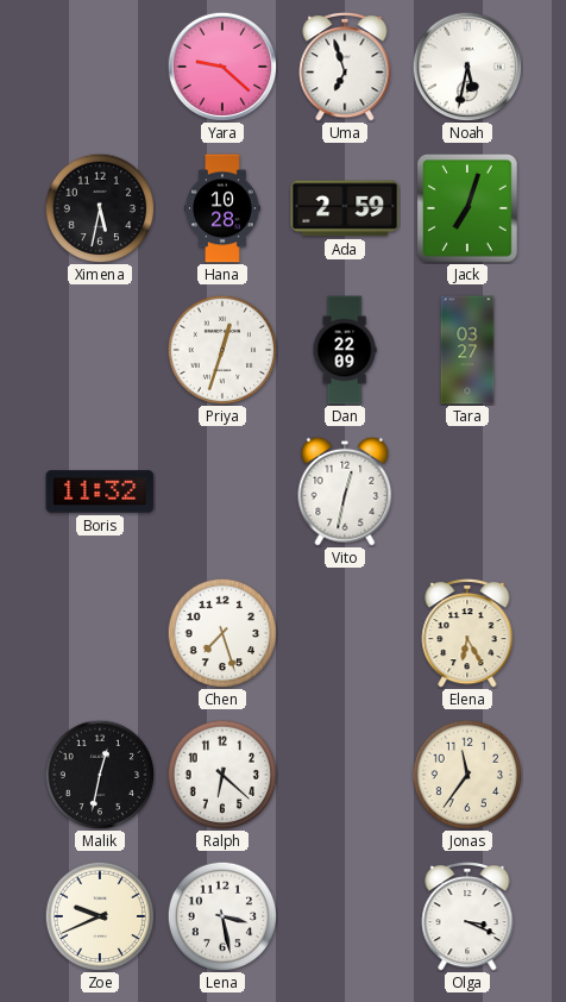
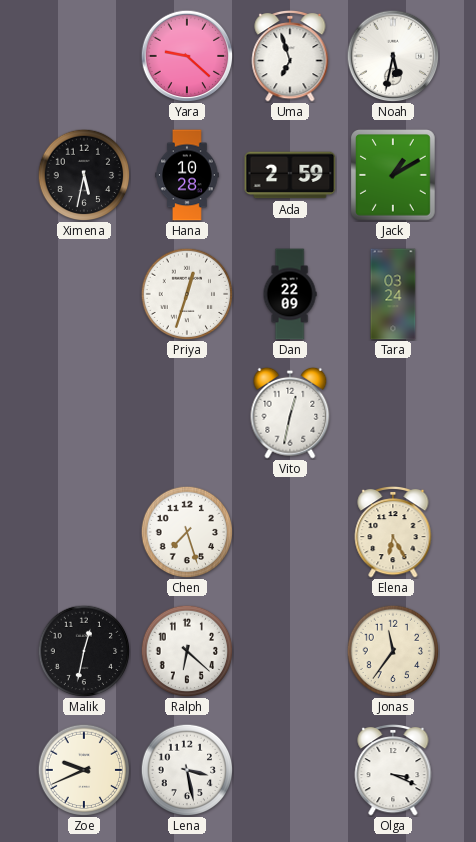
Jack: 7:03 -> 1:10
Tara: 03:27 -> 03:24
Boris: 11:32 -> none
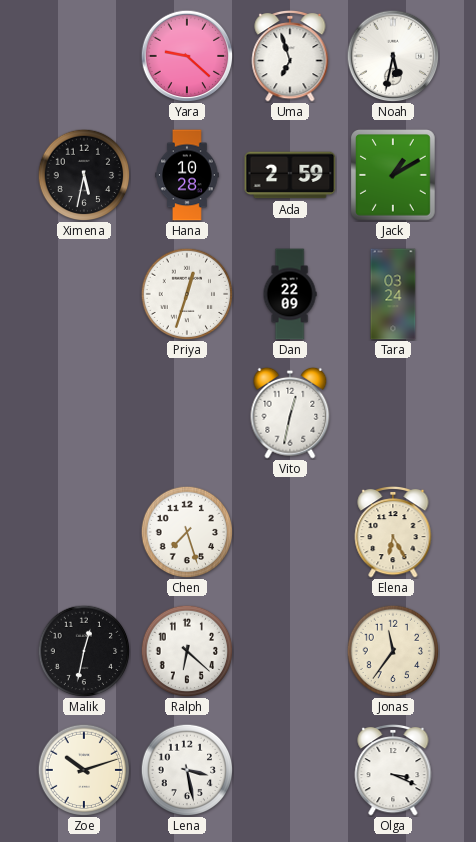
Zoe: 9:41 -> 10:12
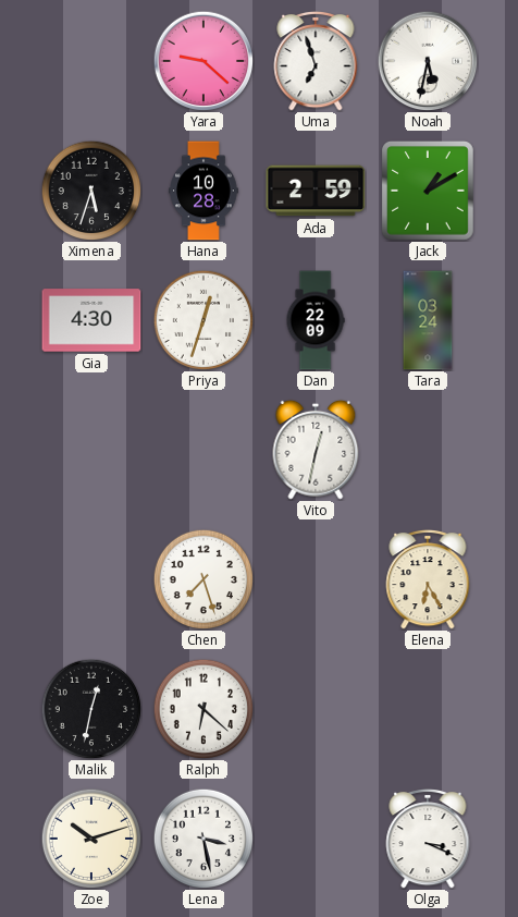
Ximena: 5:32 -> 5:33
Gia: none -> 4:30
Jonas: 11:36 -> none
